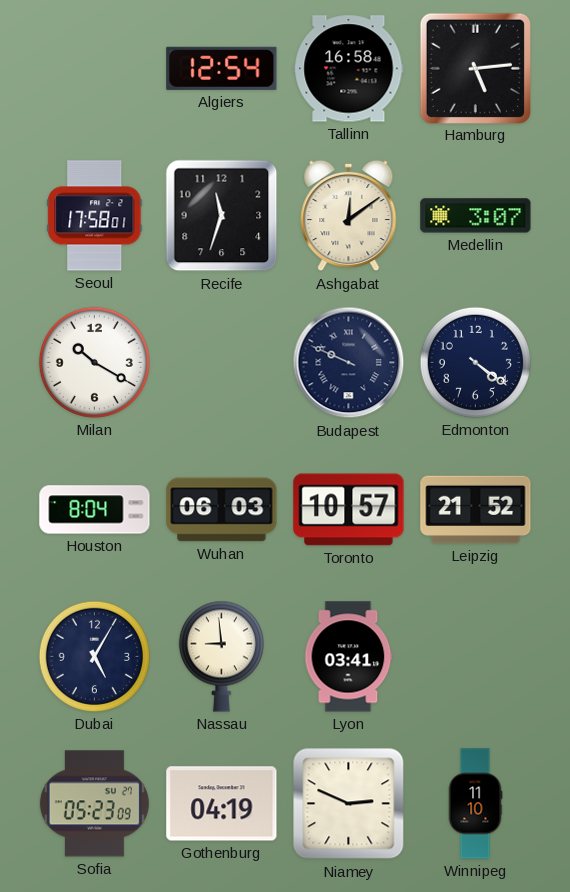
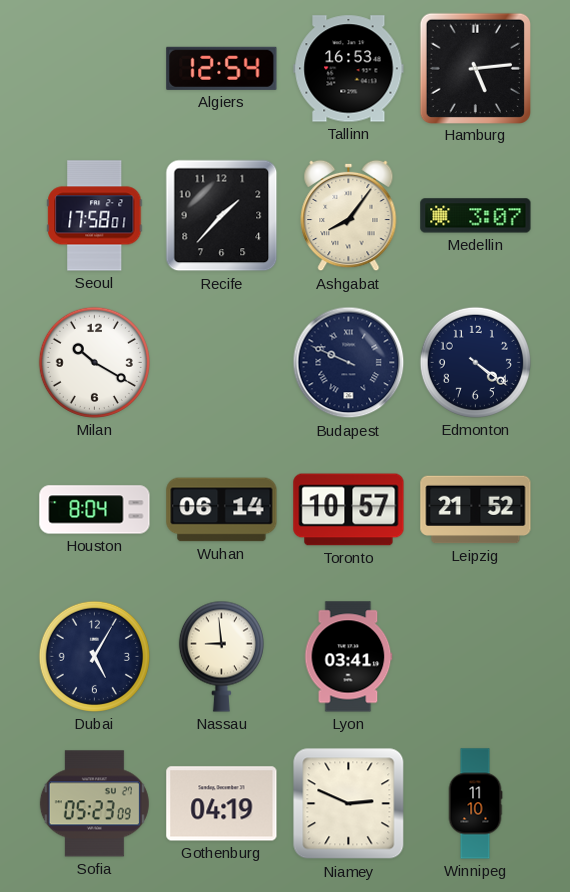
Tallinn: 16:58 -> 16:53
Recife: 11:33 -> 1:37
Ashgabat: 12:09 -> 8:06
Wuhan: 06:03 -> 06:14
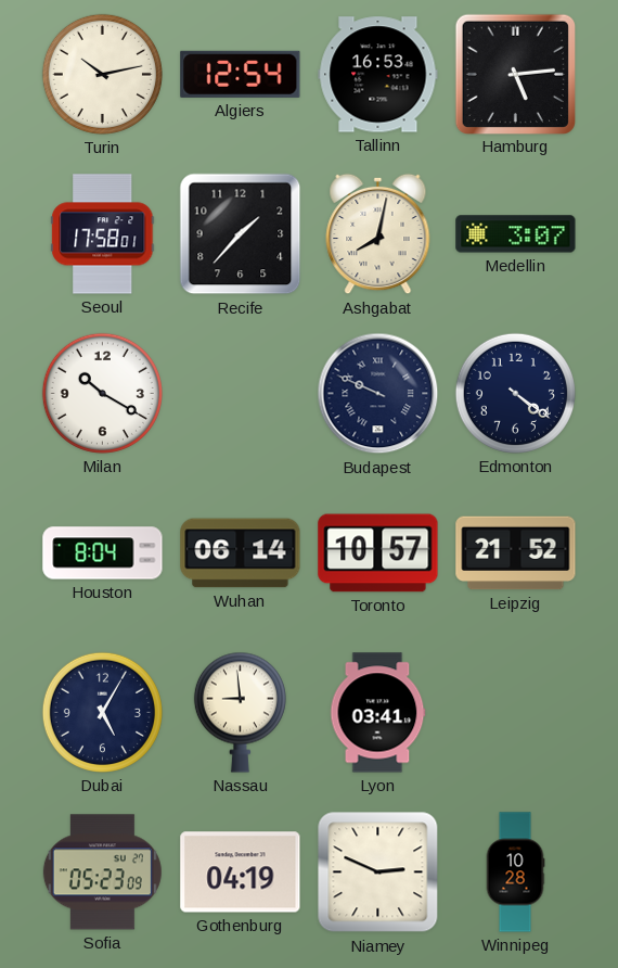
Turin: none -> 10:13
Ashgabat: 8:06 -> 8:02
Winnipeg: 11:10 -> 10:28
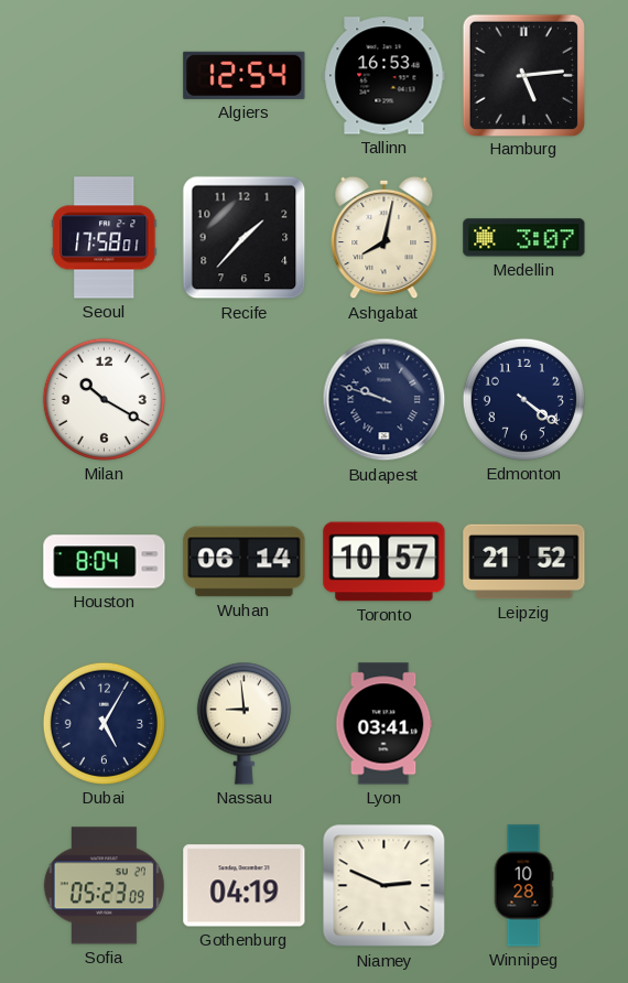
Turin: 10:13 -> none
Budapest: 9:49 -> 9:48
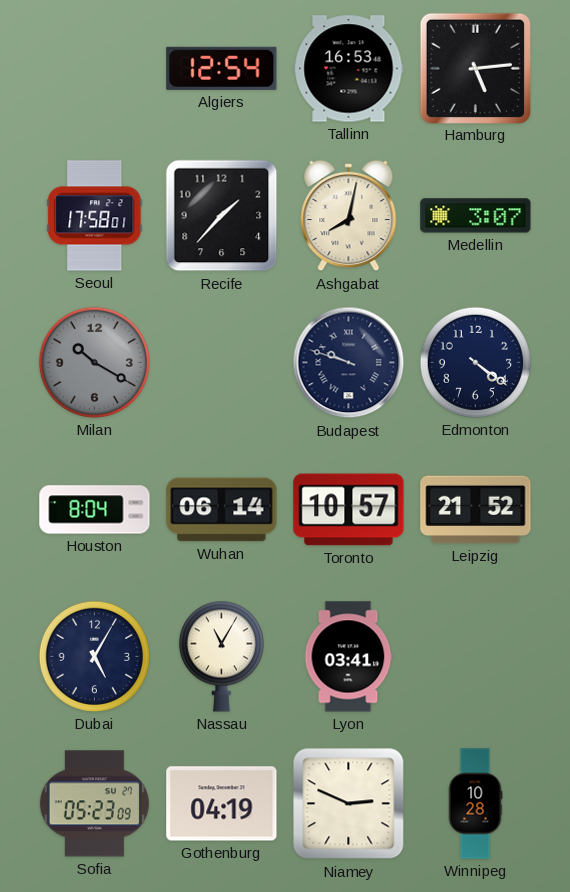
Milan dial: white -> grey
Nassau: 8:59 -> 11:05
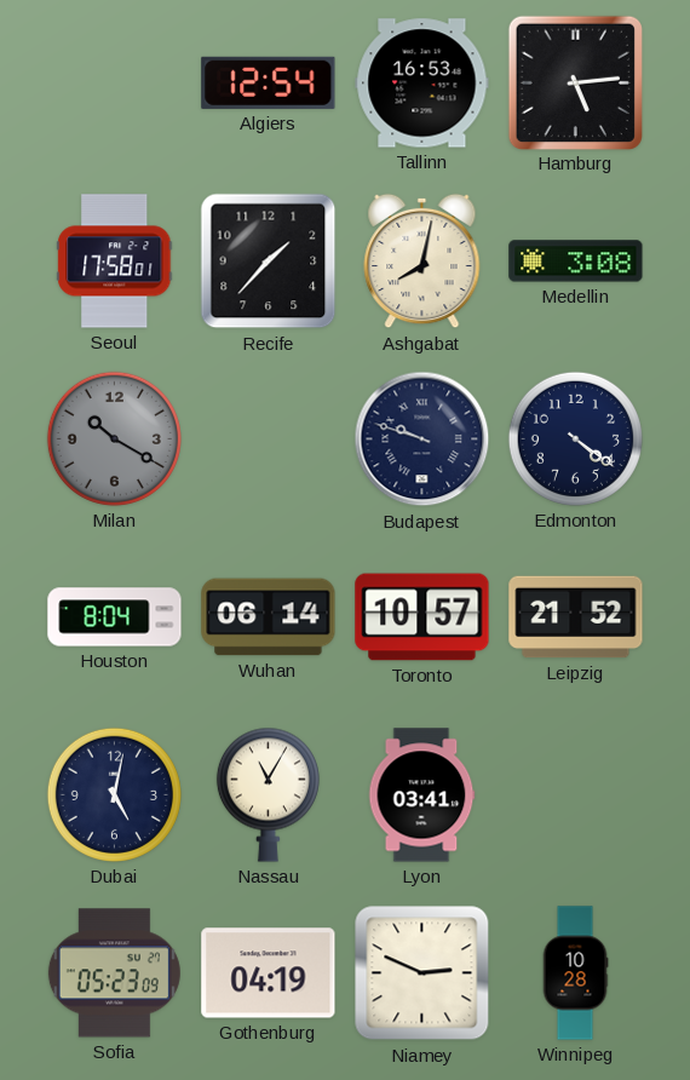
Medellin: 3:07 -> 3:08
Dubai: 5:05 -> 5:02
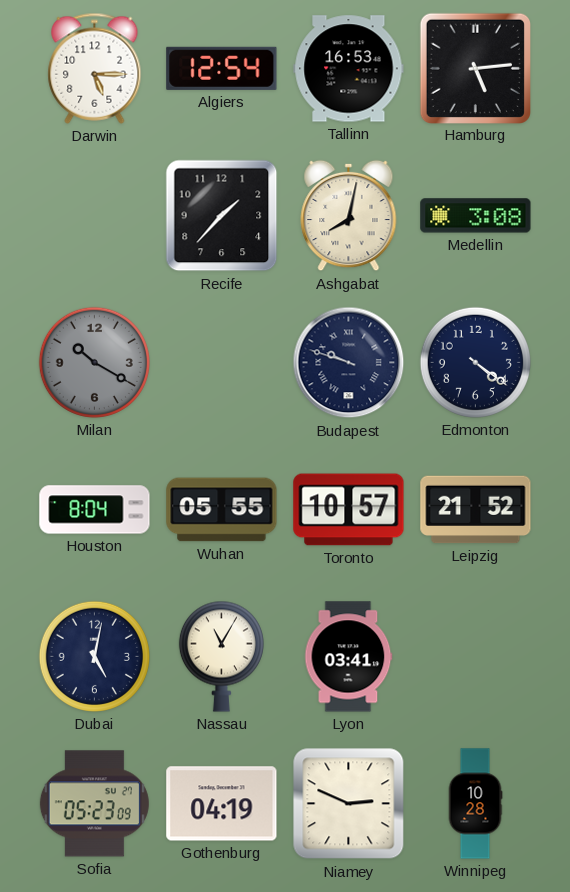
Darwin: none -> 5:15
Seoul: 17:58 -> none
Wuhan: 06:14 -> 05:55
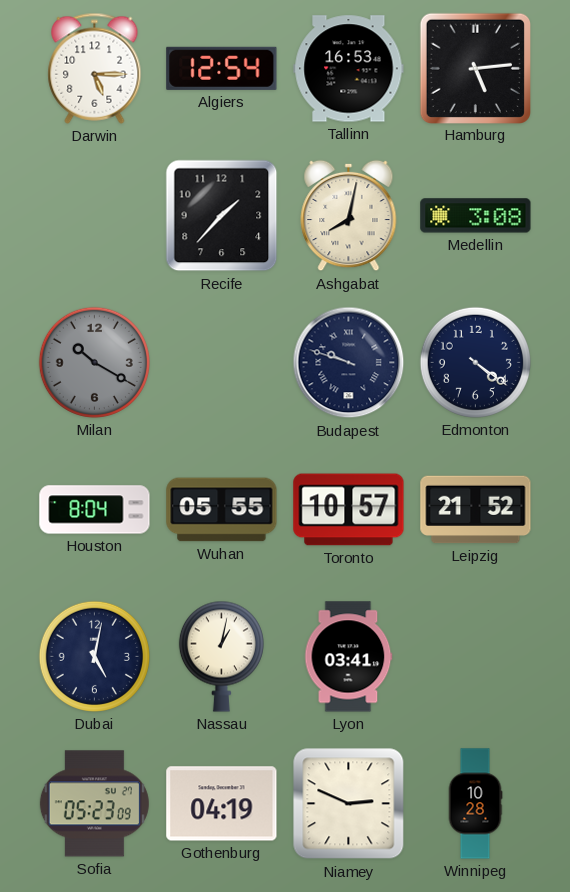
Nassau: 11:05 -> 1:02
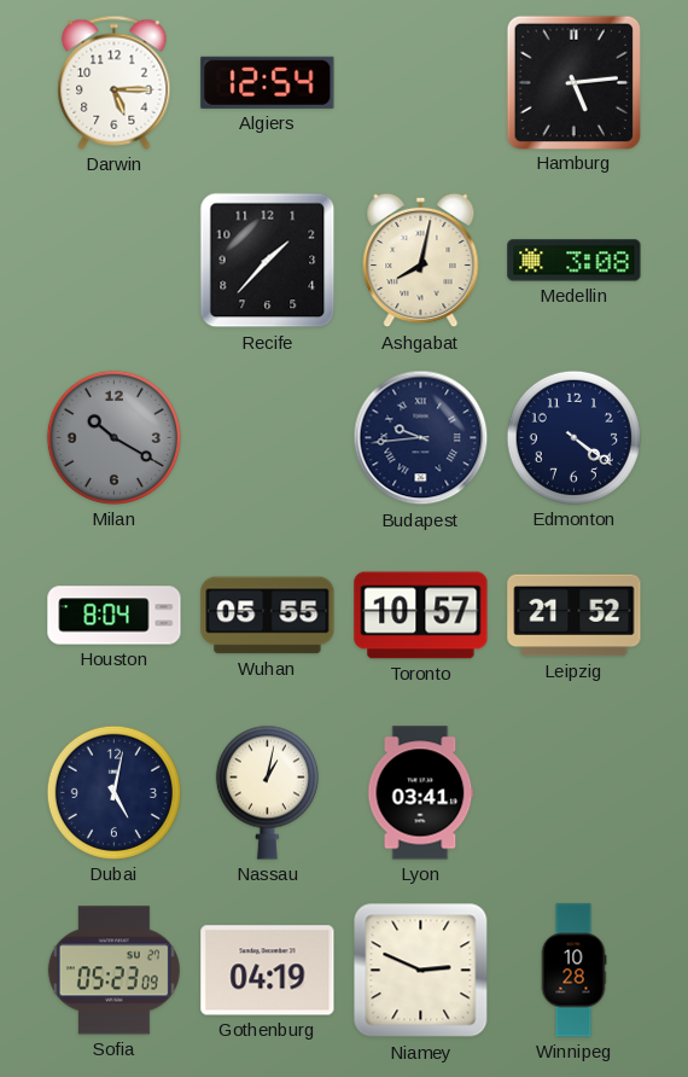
Tallinn: 16:53 -> none
Budapest: 9:48 -> 9:44
